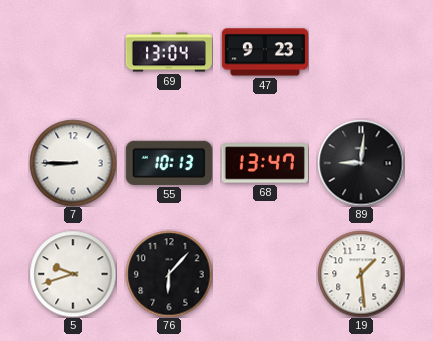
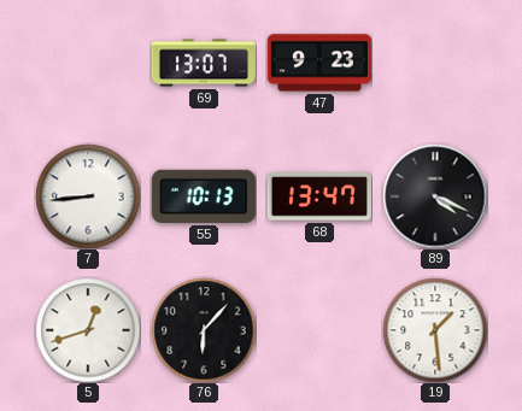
69: 13:04 -> 13:07
7: 8:45 -> 8:44
89: 9:01 -> 4:19
5: 9:42 -> 12:42
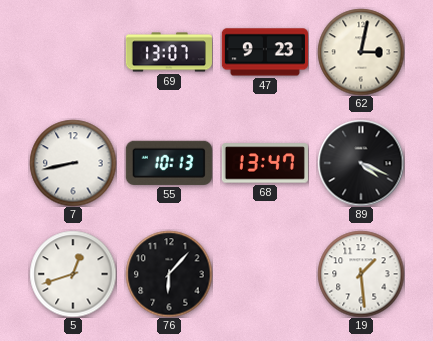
62: none -> 3:02
7: 8:44 -> 8:43
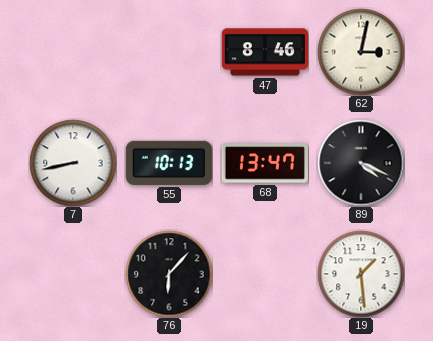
69: 13:07 -> none
47: 9:23 -> 8:46
5: 12:42 -> none
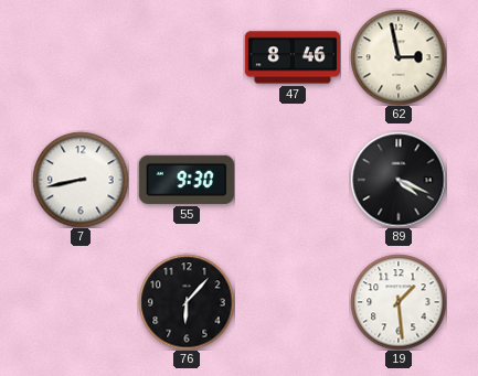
62: 3:02 -> 2:58
55: 10:13 -> 9:30
68: 13:47 -> none
